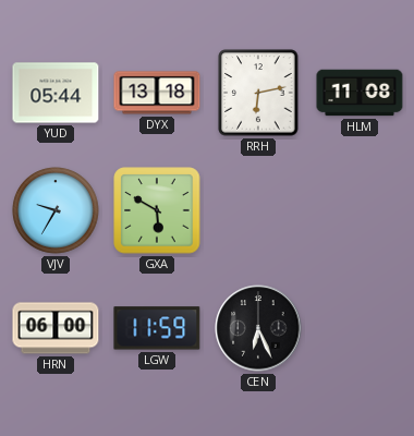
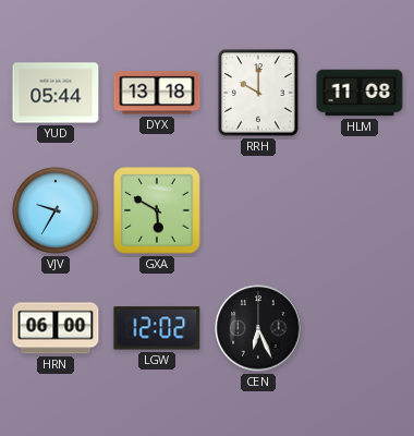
RRH: 6:13 -> 10:00
LGW: 11:59 -> 12:02
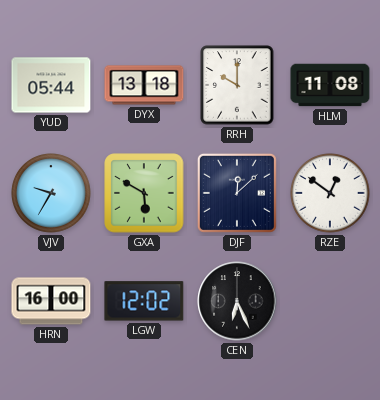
DJF: none -> 12:08
RZE: none -> 12:51
HRN: 06:00 -> 16:00
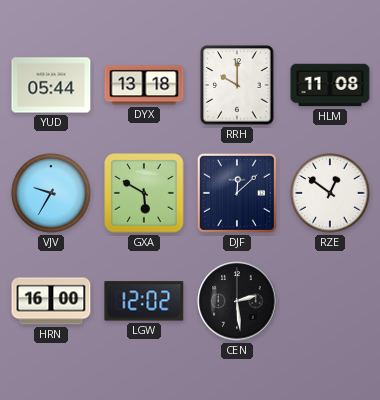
CEN: 6:26 -> 2:29
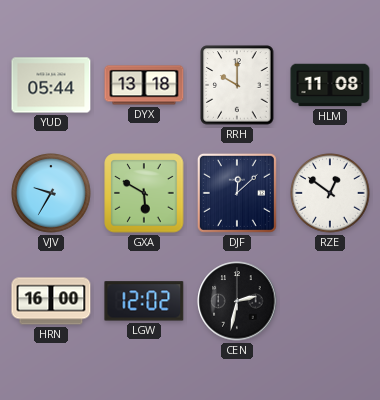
CEN: 2:29 -> 2:32
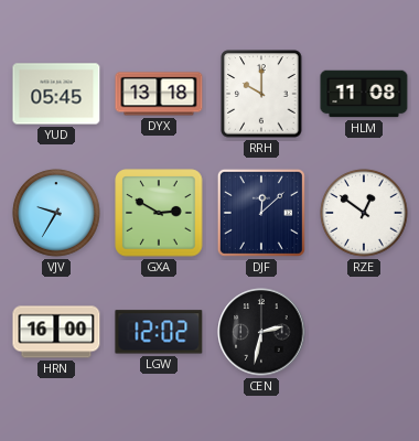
YUD: 05:44 -> 05:45
GXA: 5:50 -> 2:50
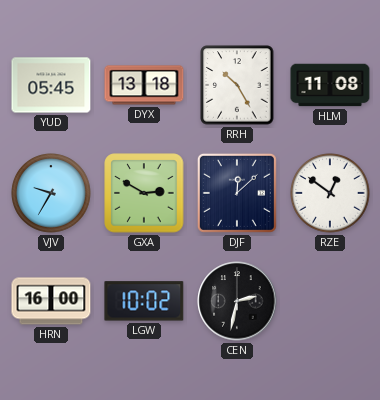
RRH: 10:00 -> 10:25
LGW: 12:02 -> 10:02
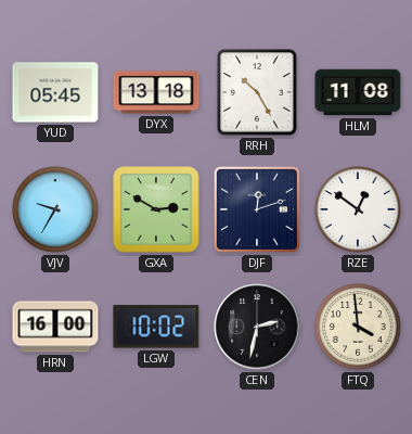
DJF: 12:08 -> 12:12
FTQ: none -> 3:59
